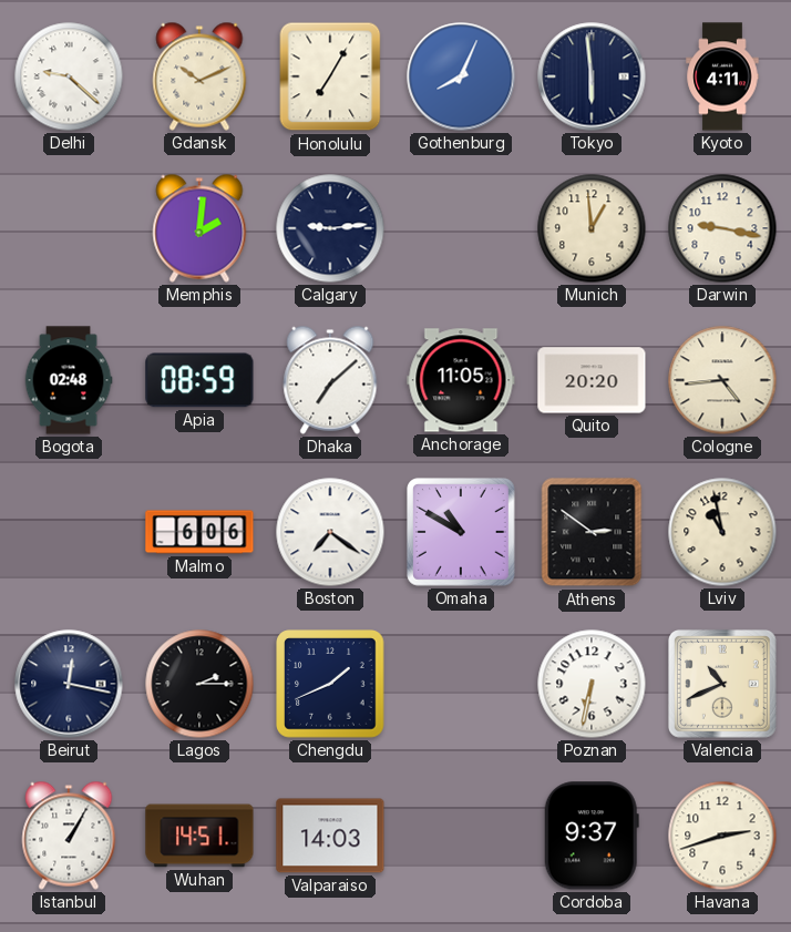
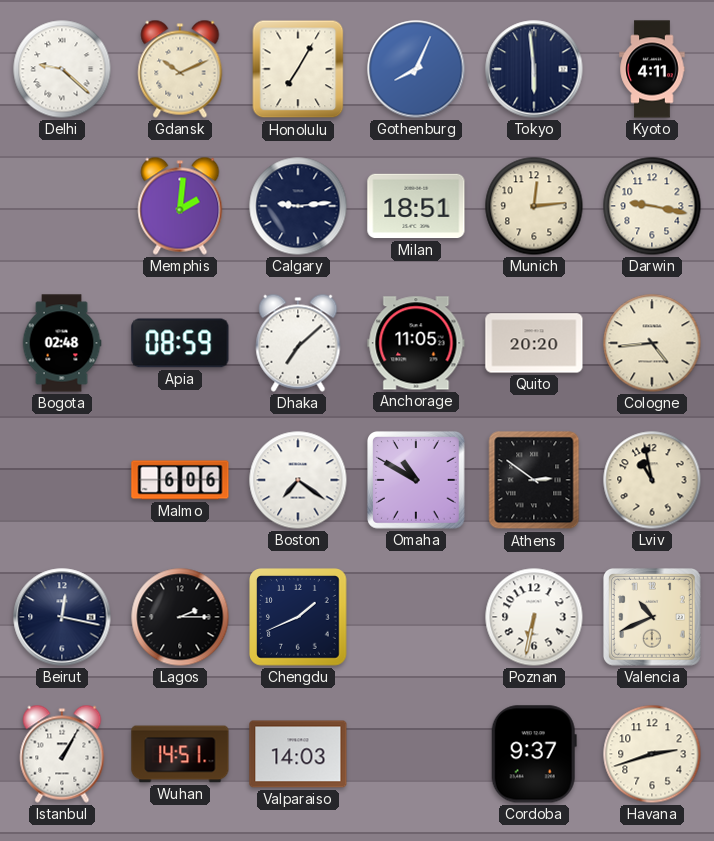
Milan: none -> 18:51
Munich: 12:59 -> 12:14
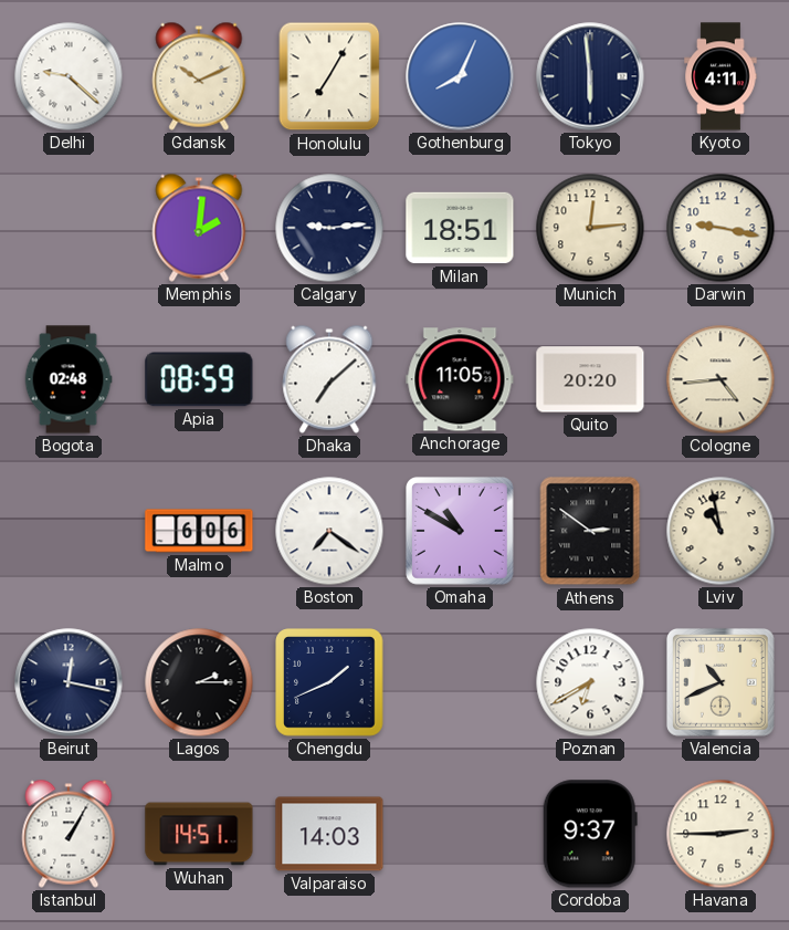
Poznan: 6:32 -> 6:40
Havana: 2:42 -> 2:45
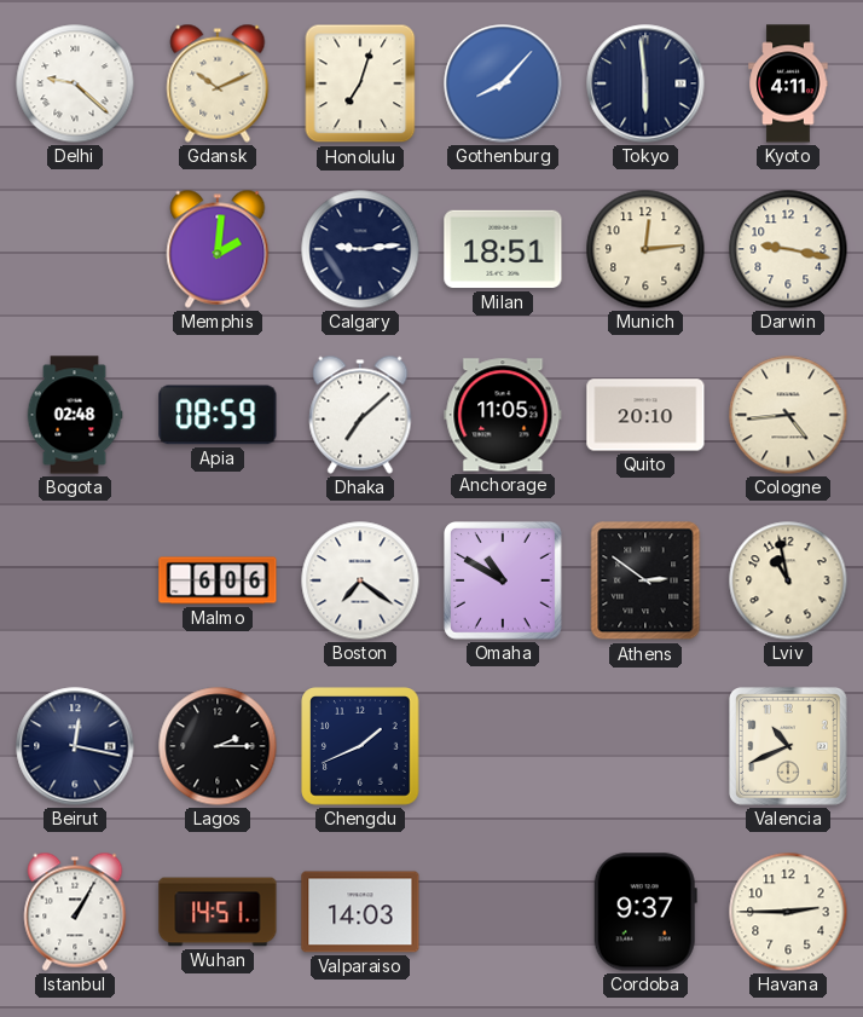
Honolulu: 7:05 -> 7:03
Gothenburg: 8:04 -> 8:07
Quito: 20:20 -> 20:10
Poznan: 6:40 -> none
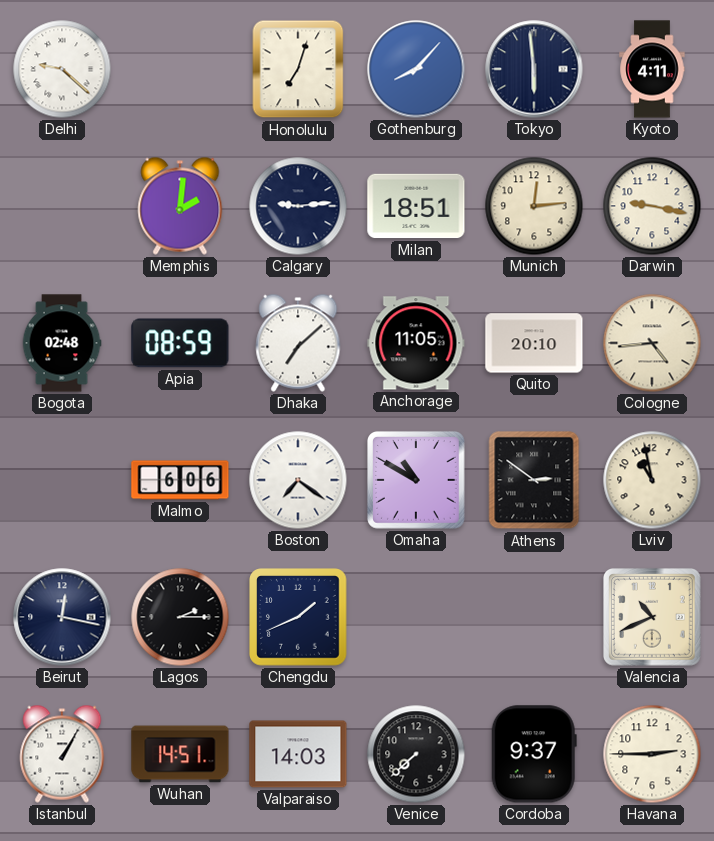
Gdansk: 10:11 -> none
Venice: none -> 7:38
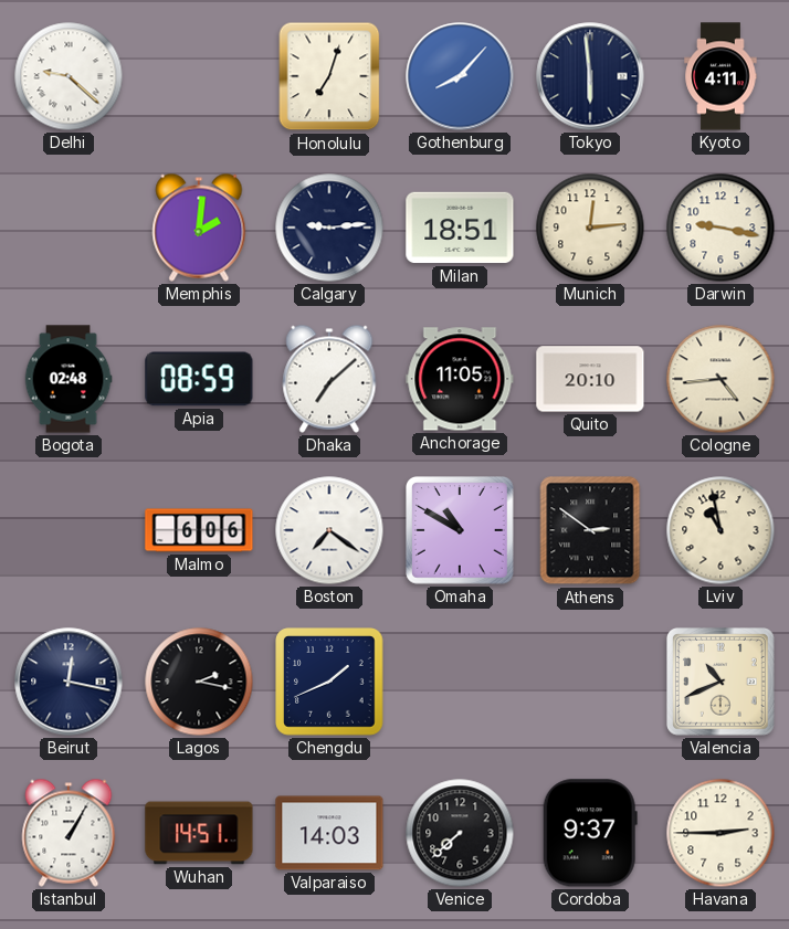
Lagos: 2:15 -> 2:17
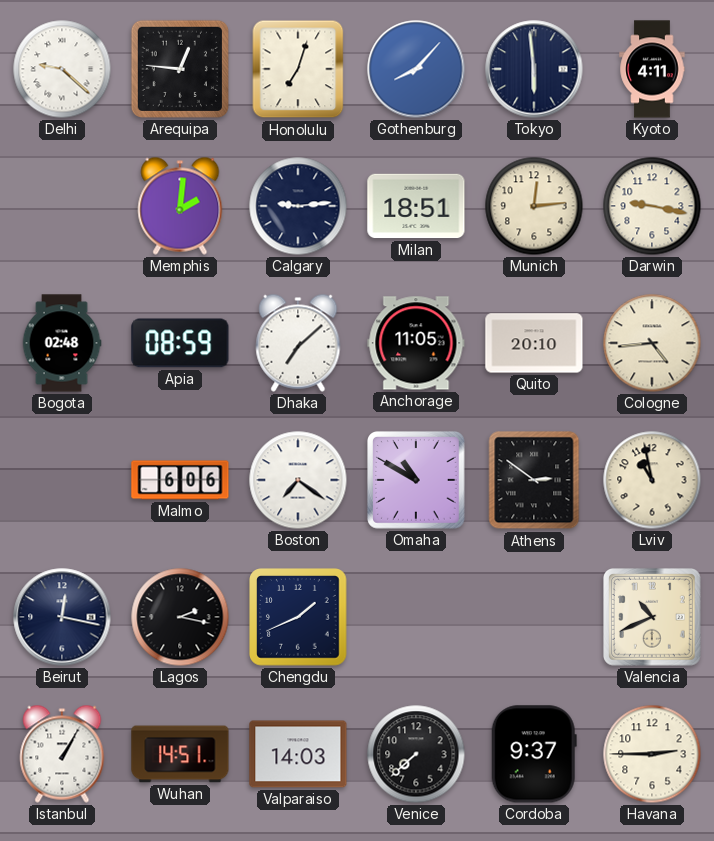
Arequipa: none -> 12:46
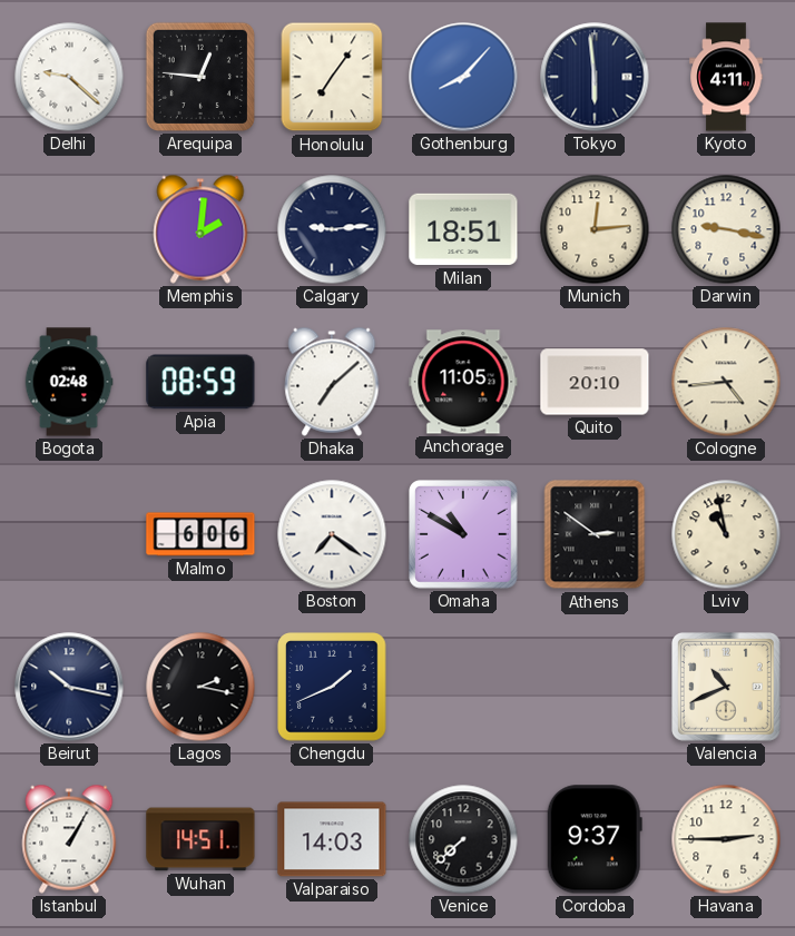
Honolulu: 7:03 -> 7:06
Beirut: 12:17 -> 10:17
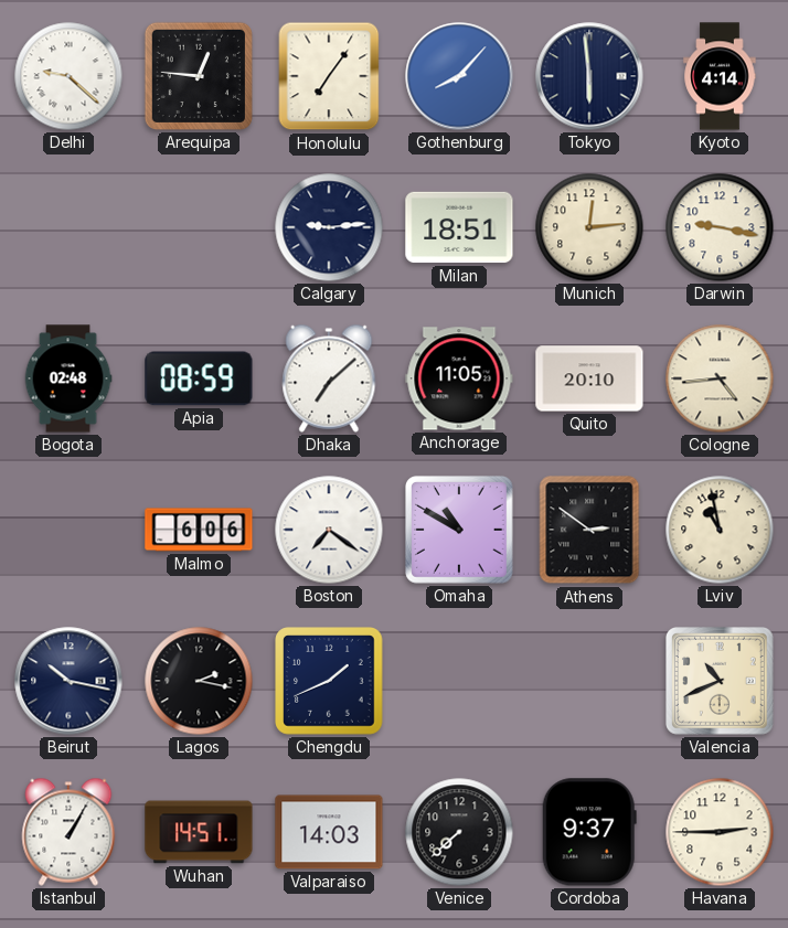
Kyoto: 4:11 -> 4:14
Memphis: 2:01 -> none
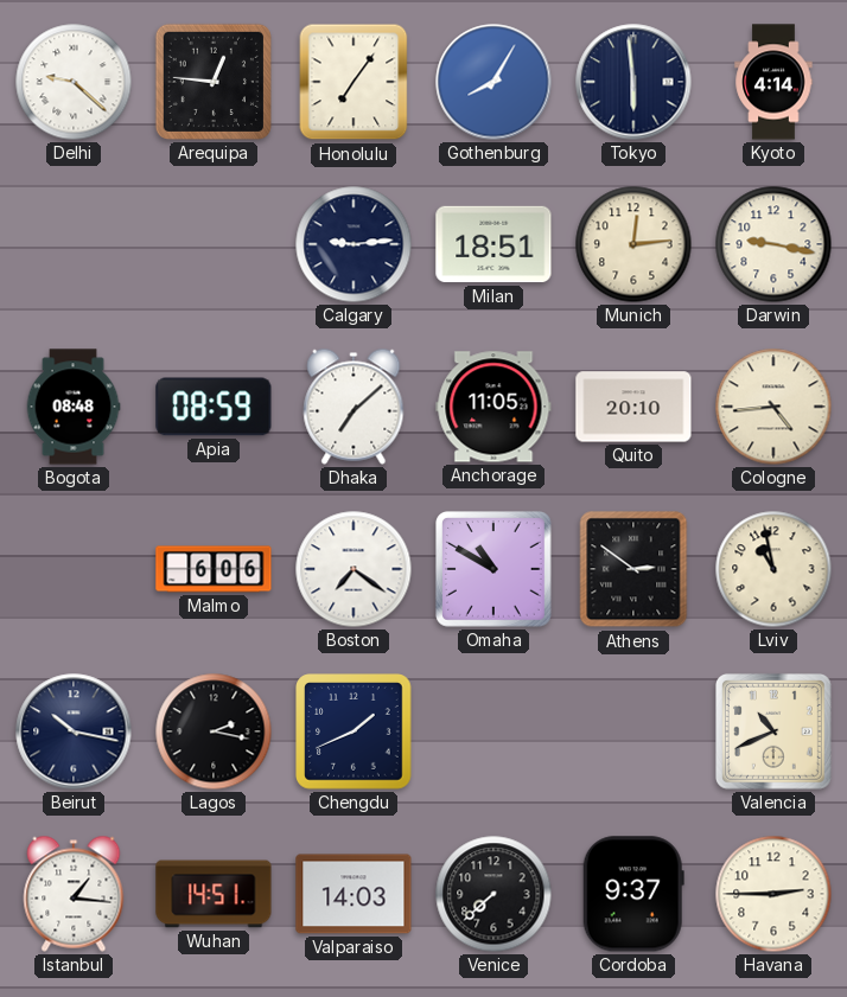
Gothenburg: 8:07 -> 8:05
Bogota: 02:48 -> 08:48
Istanbul: 1:05 -> 1:16
